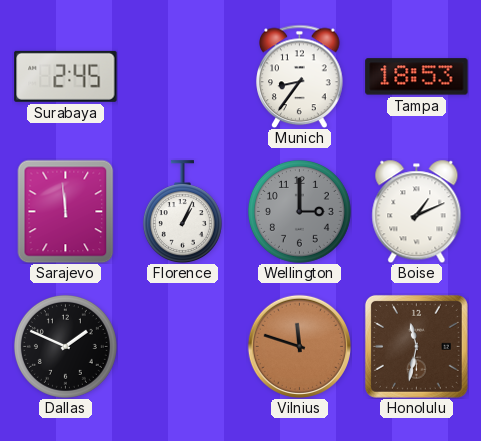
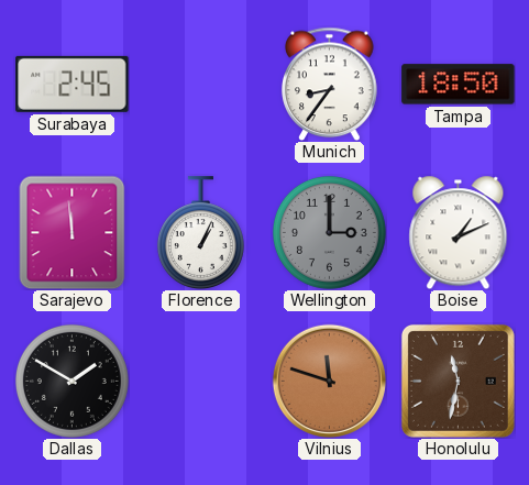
Tampa: 18:53 -> 18:50
Dallas: 1:49 -> 1:50
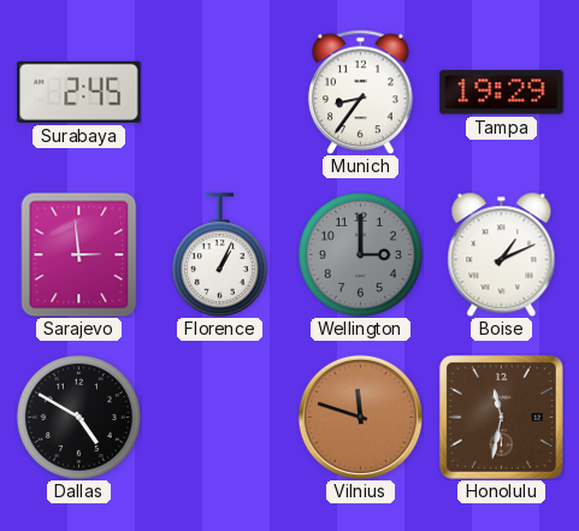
Tampa: 18:50 -> 19:29
Sarajevo: 11:59 -> 2:59
Dallas: 1:50 -> 4:50
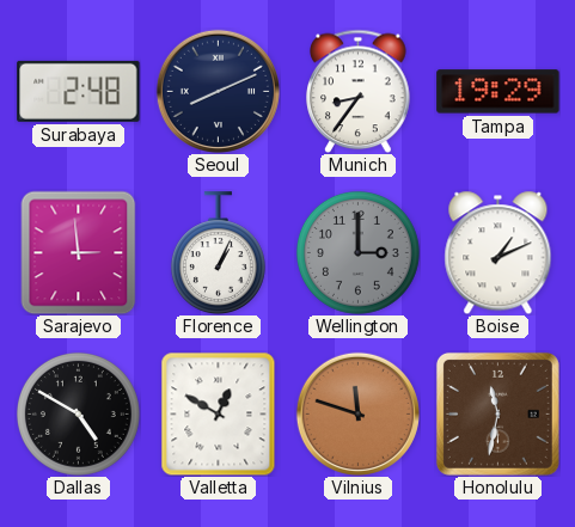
Surabaya: 2:45 -> 2:48
Seoul: none -> 8:11
Valletta: none -> 12:50
